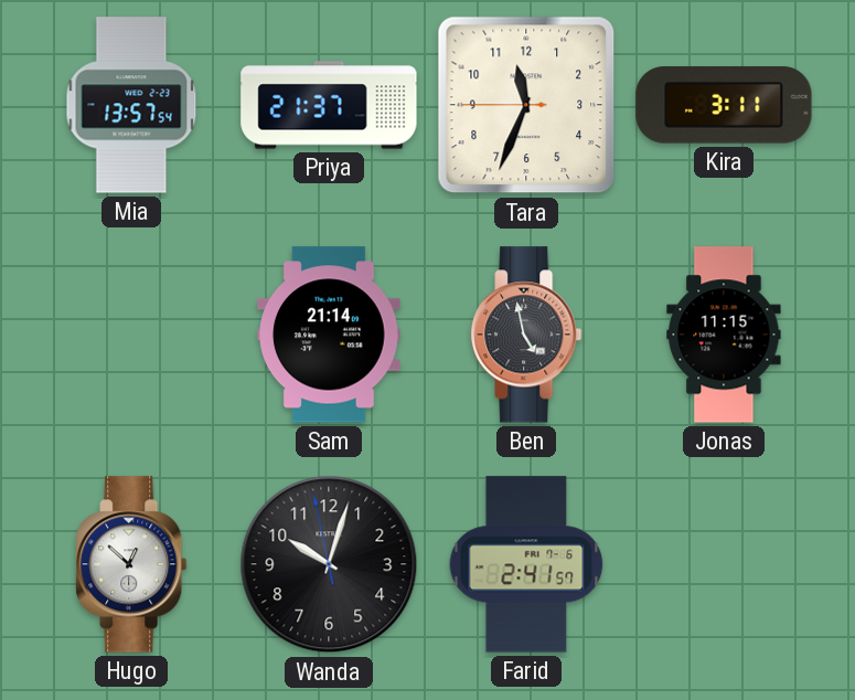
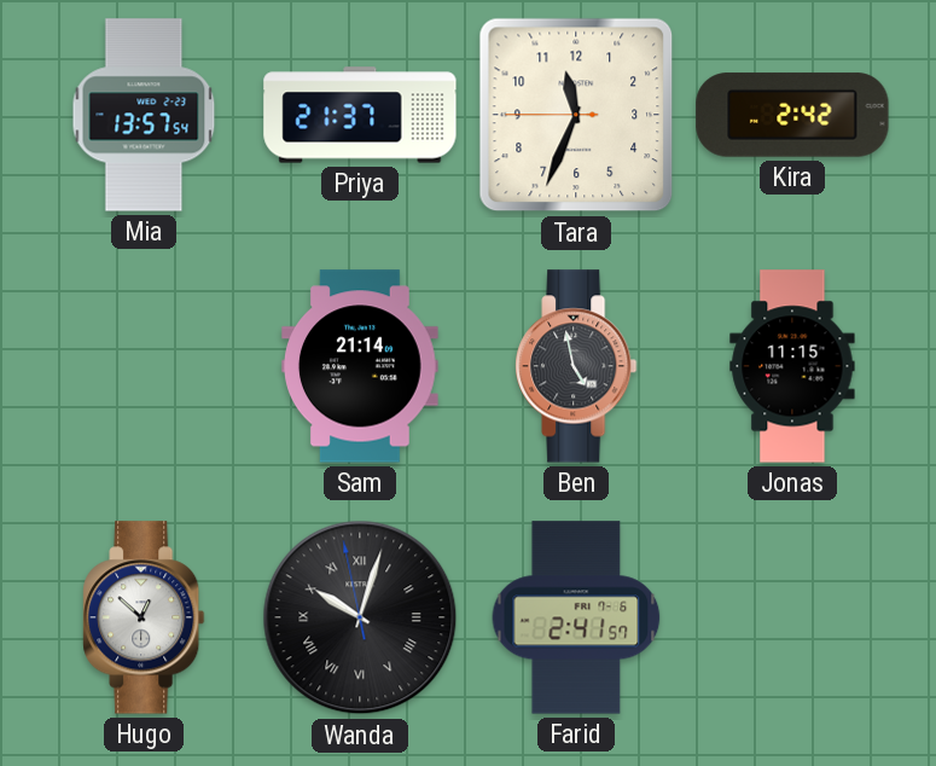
Kira: 3:11 -> 2:42
Wanda numerals: Arabic -> Roman
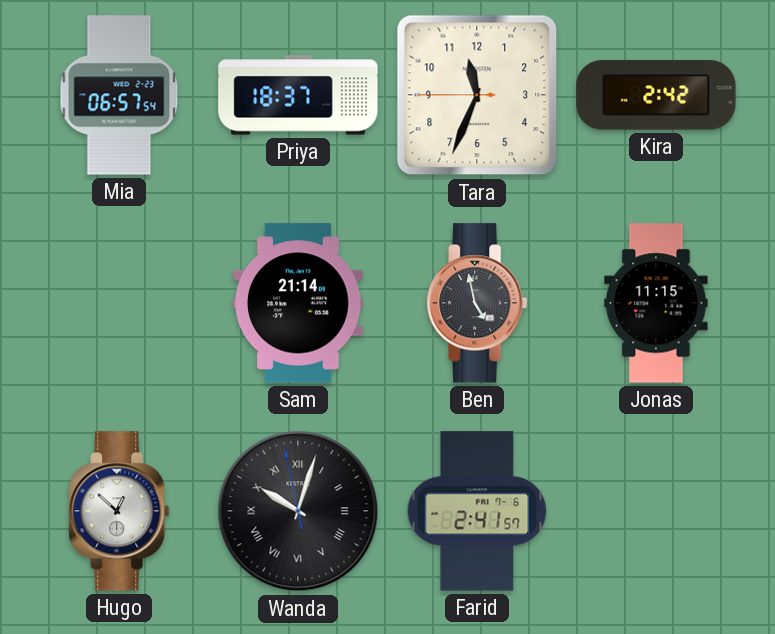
Mia: 13:57 -> 06:57
Priya: 21:37 -> 18:37
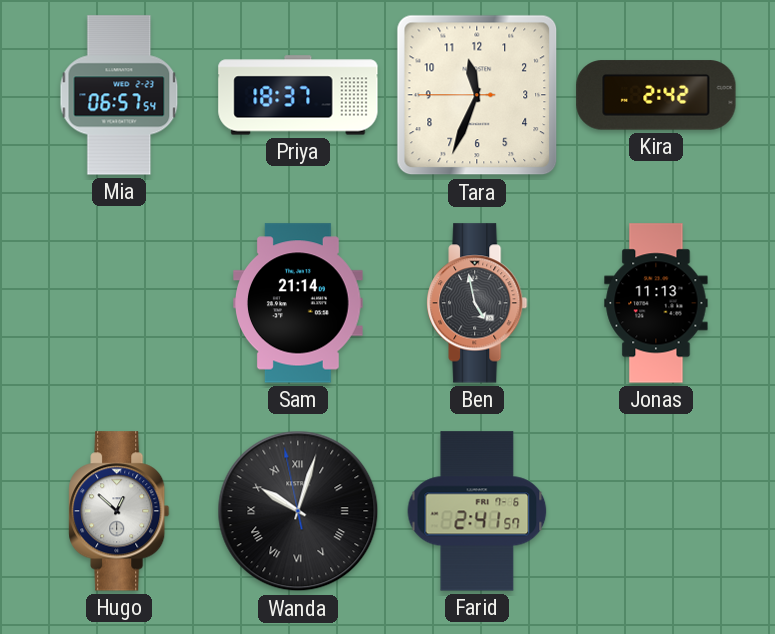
Jonas: 11:15 -> 11:13
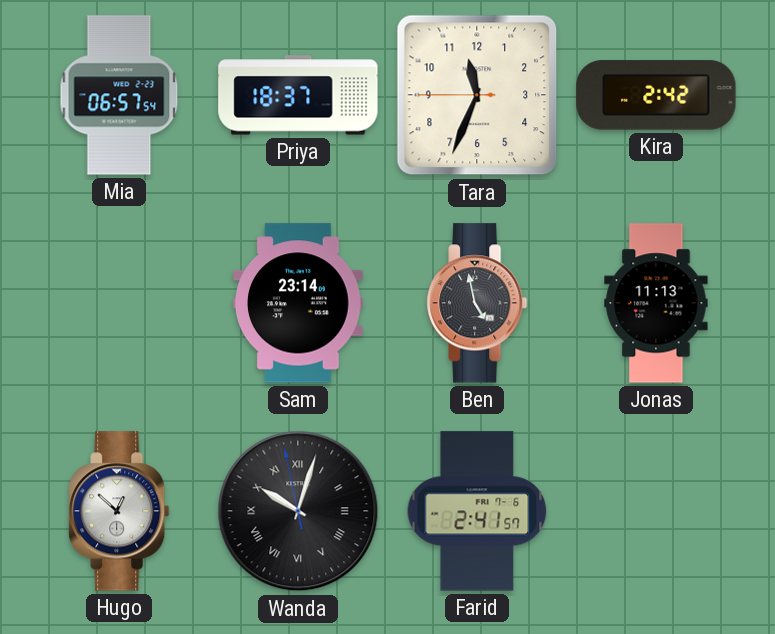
Sam: 21:14 -> 23:14
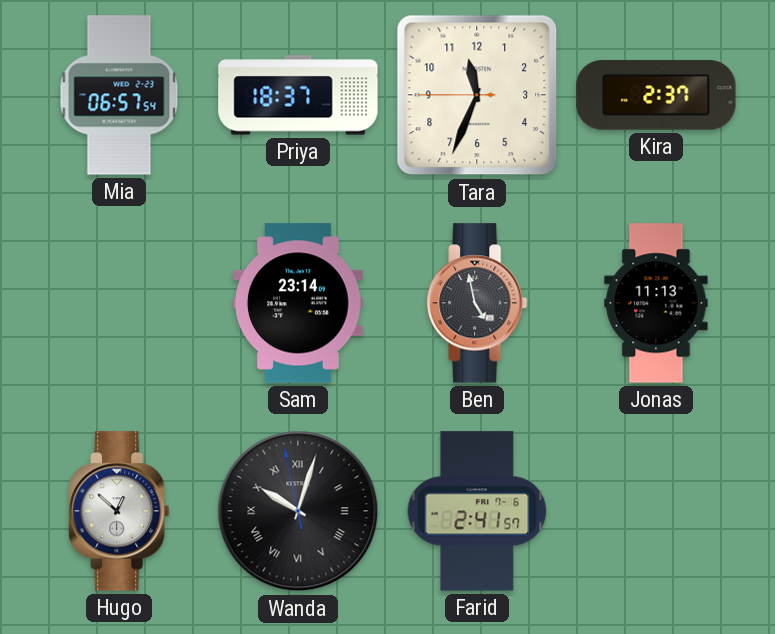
Kira: 2:42 -> 2:37
